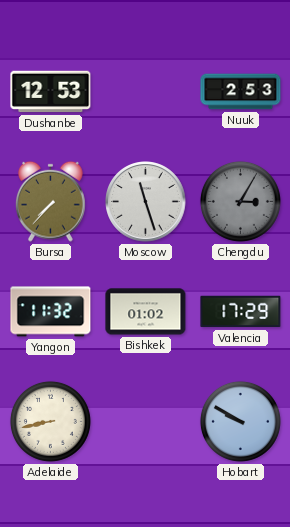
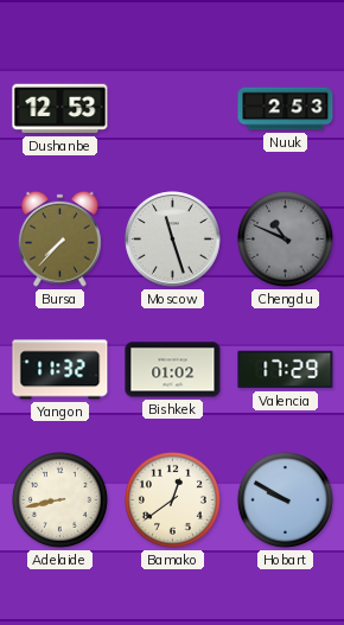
Chengdu: 3:05 -> 10:49
Bamako: none -> 12:39
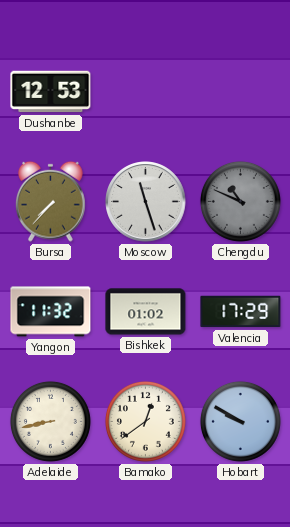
Nuuk: 2:53 -> none
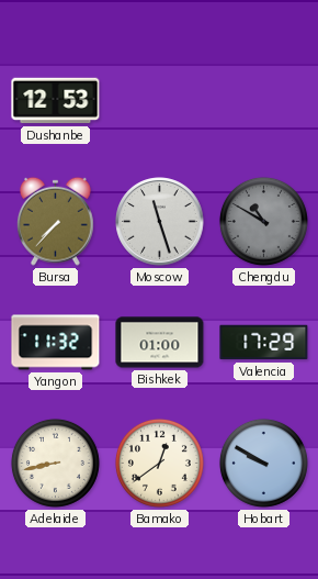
Chengdu: 10:49 -> 10:50
Bishkek: 01:02 -> 01:00
